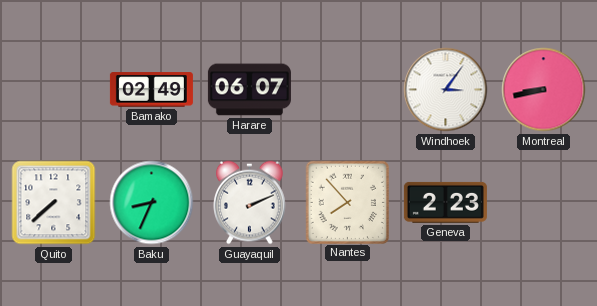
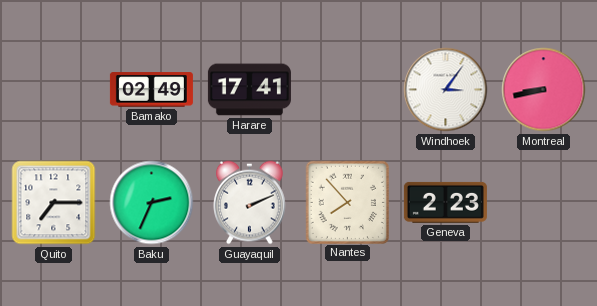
Harare: 06:07 -> 17:41
Quito: 7:38 -> 7:15
Baku: 8:34 -> 2:34
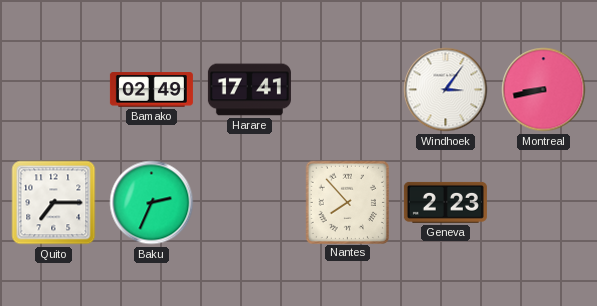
Guayaquil: 2:11 -> none
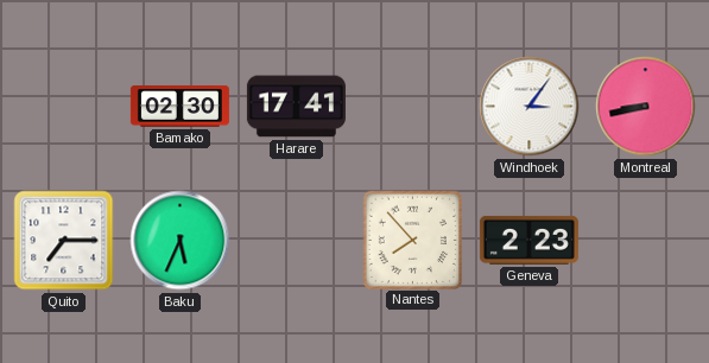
Bamako: 02:49 -> 02:30
Baku: 2:34 -> 5:34
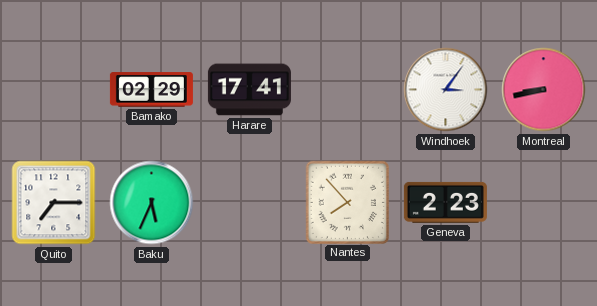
Bamako: 02:30 -> 02:29
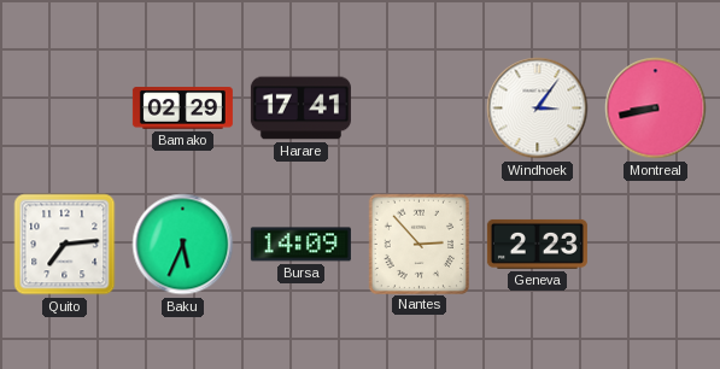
Quito: 7:15 -> 7:14
Bursa: none -> 14:09
Nantes: 7:53 -> 2:53
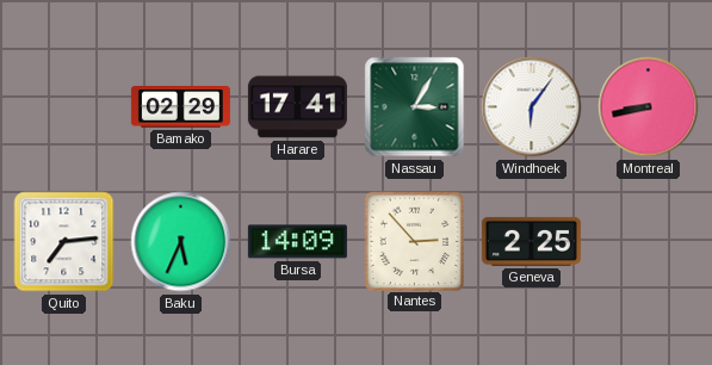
Nassau: none -> 3:05
Windhoek: 3:06 -> 6:06
Geneva: 2:23 -> 2:25
